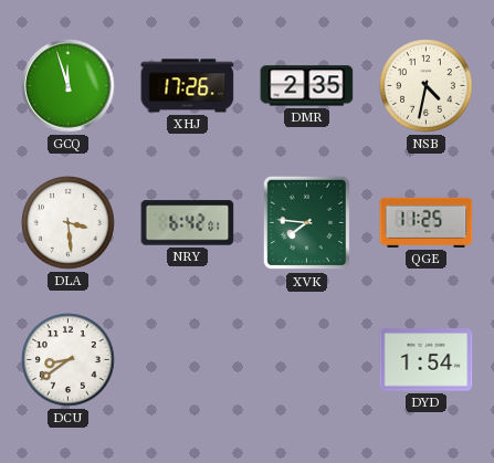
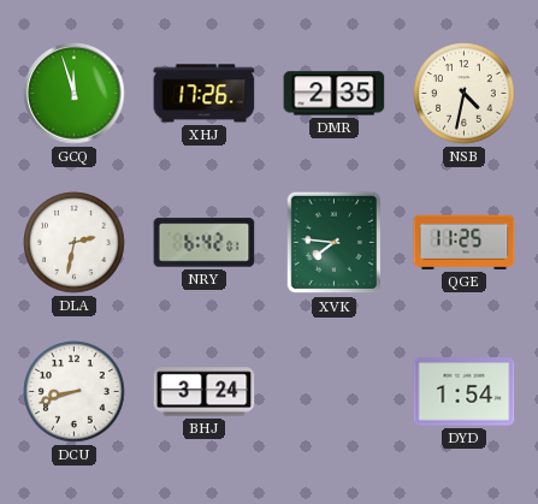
DLA: 3:29 -> 2:32
DCU: 8:39 -> 8:42
BHJ: none -> 3:24
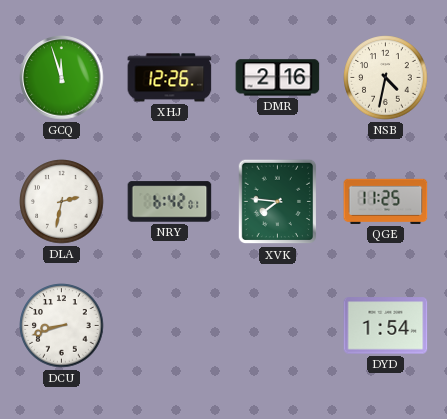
XHJ: 17:26 -> 12:26
DMR: 2:35 -> 2:16
BHJ: 3:24 -> none
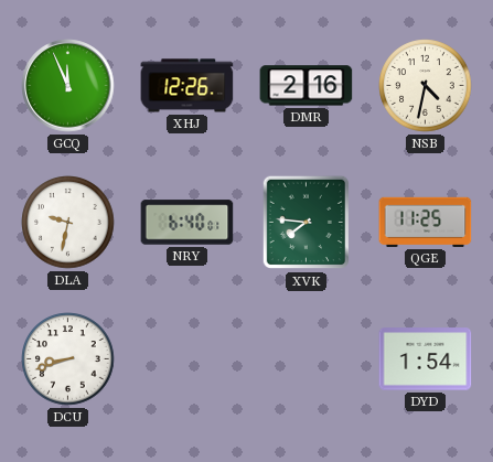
GCQ: 11:57 -> 11:56
DLA: 2:32 -> 9:32
NRY: 6:42 -> 6:40
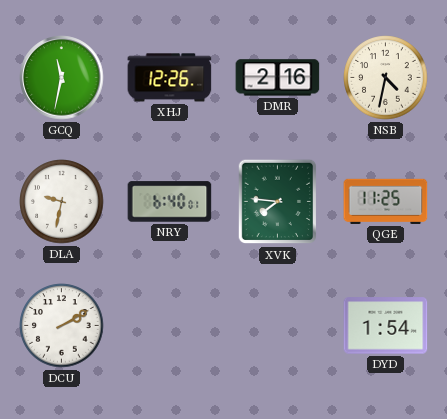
GCQ: 11:56 -> 11:32
DCU: 8:42 -> 2:10
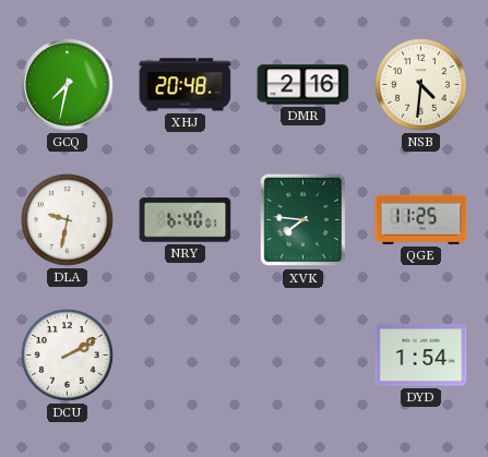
GCQ: 11:32 -> 7:32
XHJ: 12:26 -> 20:48
NSB: 4:32 -> 4:31
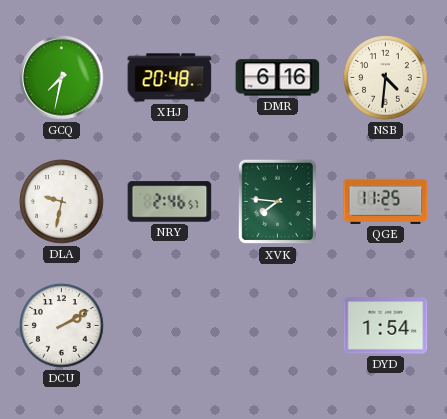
DMR: 2:16 -> 6:16
NRY: 6:40 -> 2:46
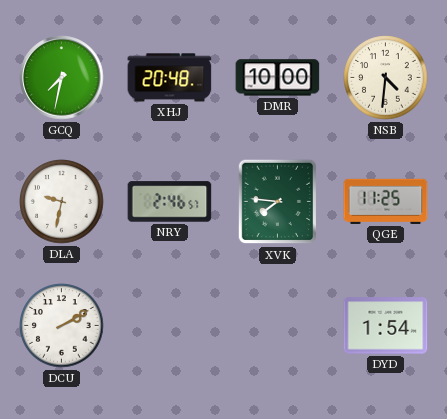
DMR: 6:16 -> 10:00
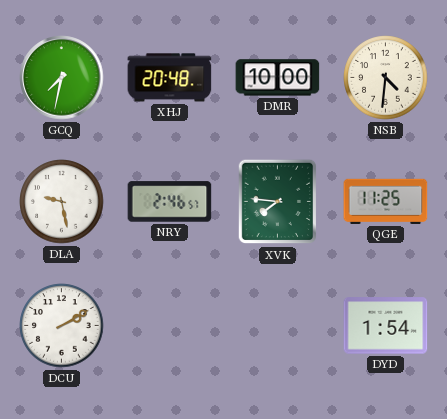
DLA: 9:32 -> 9:28
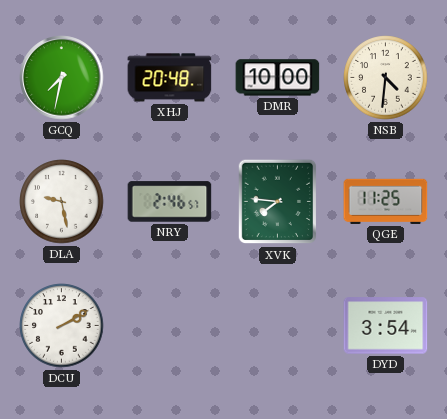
DYD: 1:54 -> 3:54
